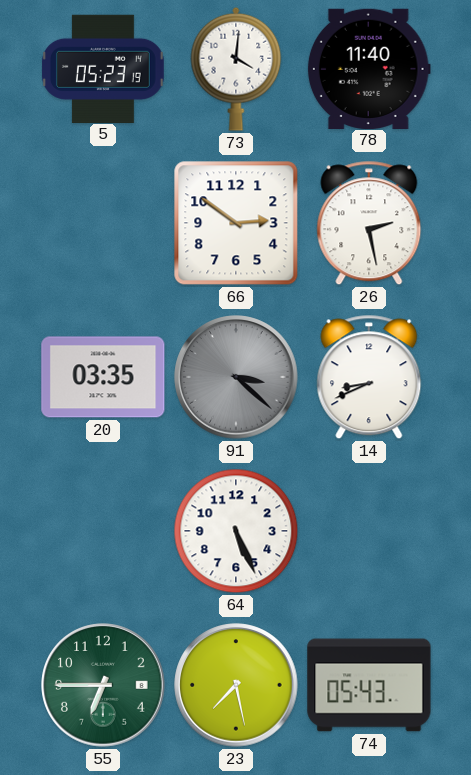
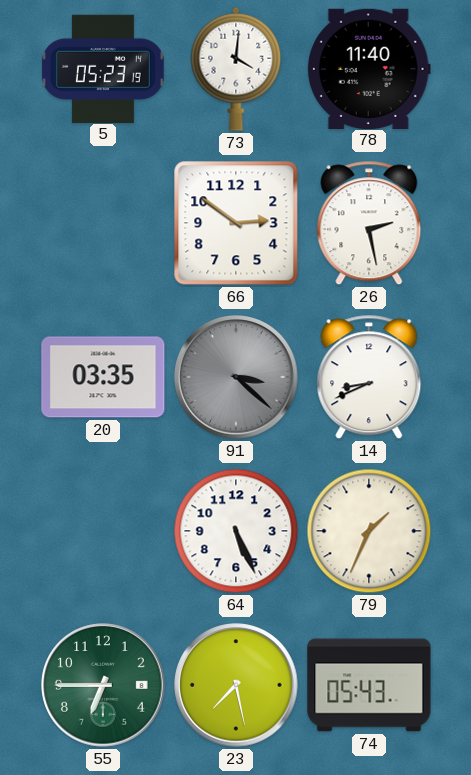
79: none -> 1:34
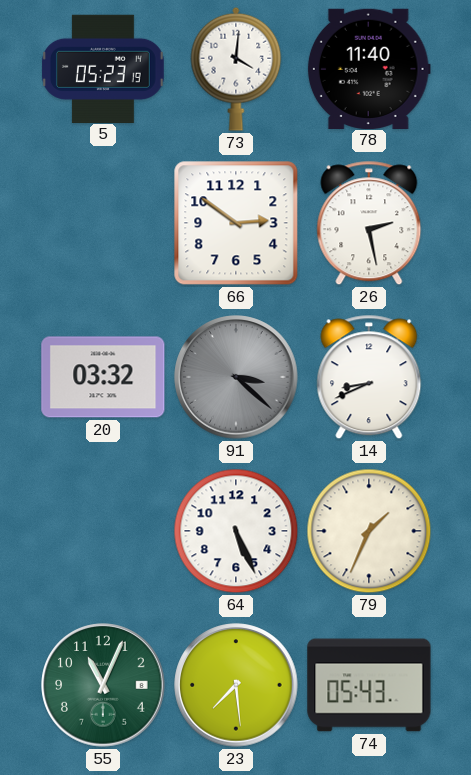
20: 03:35 -> 03:32
55: 6:45 -> 11:04
23: 7:28 -> 7:29
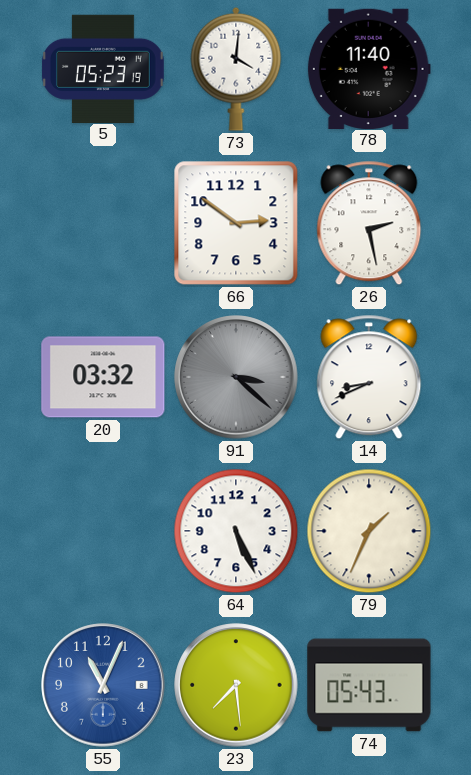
55 dial: green -> blue
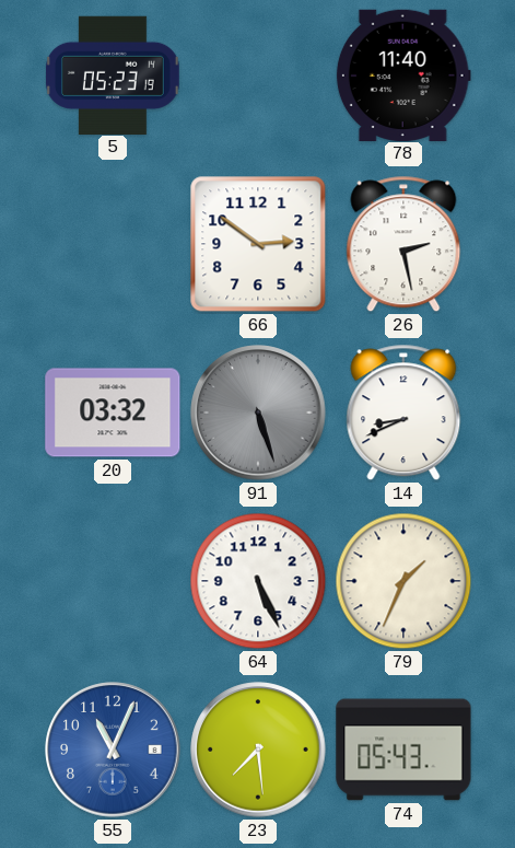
73: 4:01 -> none
91: 3:22 -> 5:27
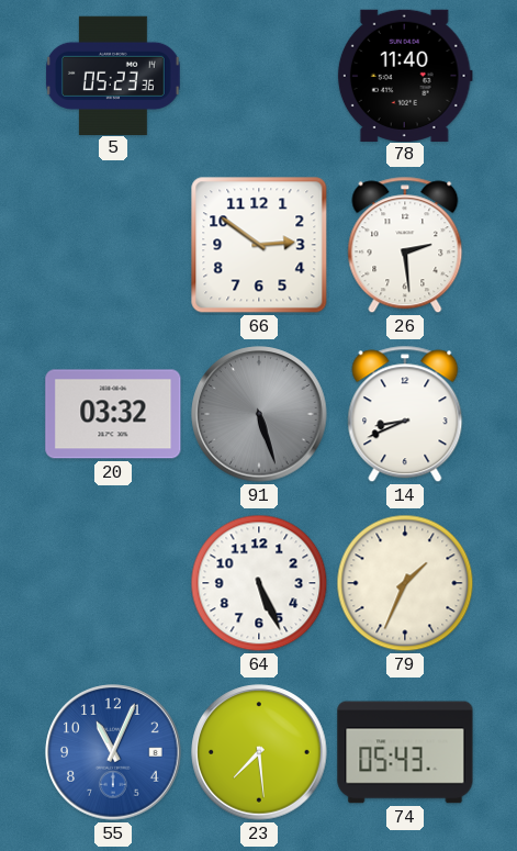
5: 05:23:19 -> 05:23:36
26: 2:28 -> 2:29
